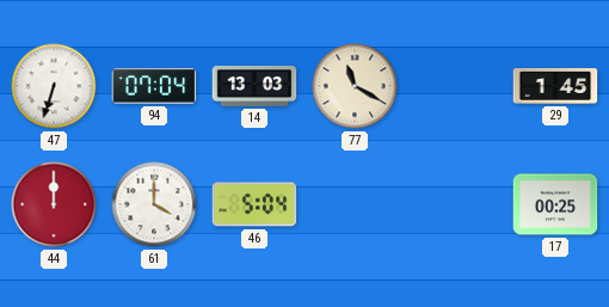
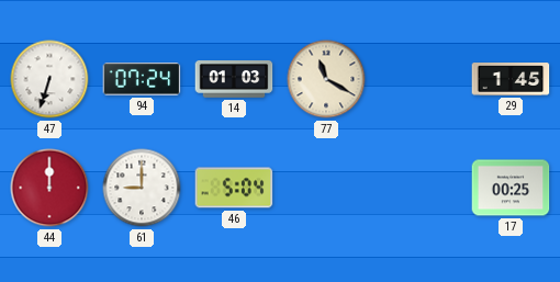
94: 07:04 -> 07:24
14: 13:03 -> 01:03
61: 4:00 -> 9:00
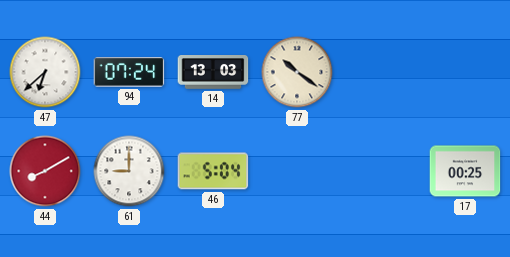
47: 6:33 -> 6:38
14: 01:03 -> 13:03
77: 11:20 -> 10:21
29: 1:45 -> none
44: 12:00 -> 8:10
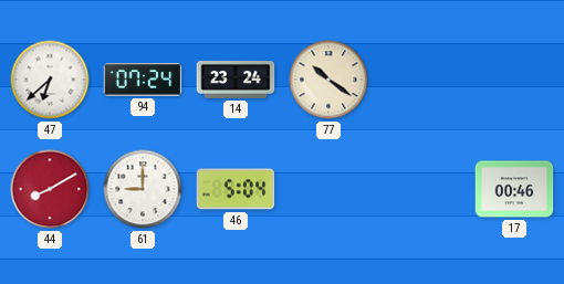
14: 13:03 -> 23:24
17: 00:25 -> 00:46
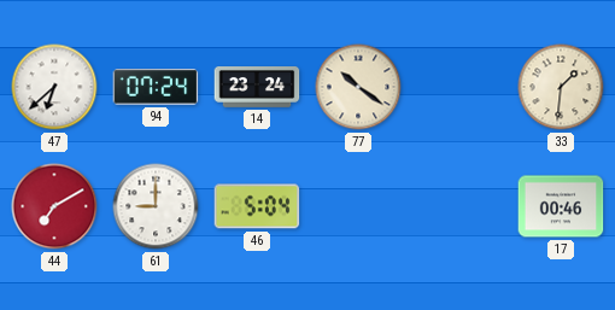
33: none -> 1:31
44: 8:10 -> 7:10
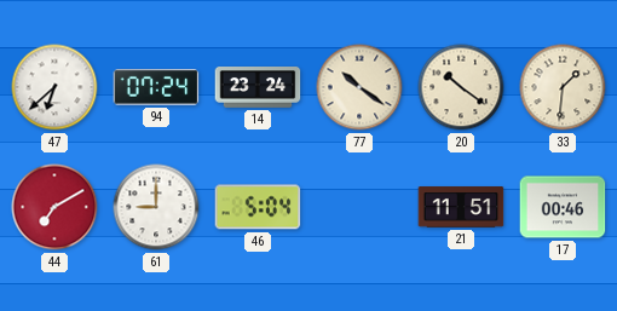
20: none -> 10:21
21: none -> 11:51
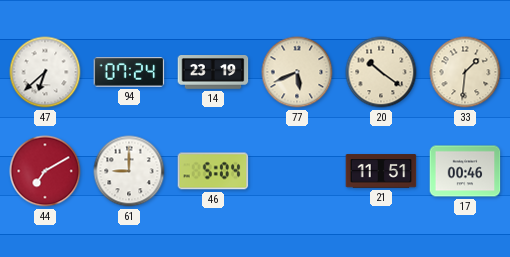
14: 23:24 -> 23:19
77: 10:21 -> 5:41
